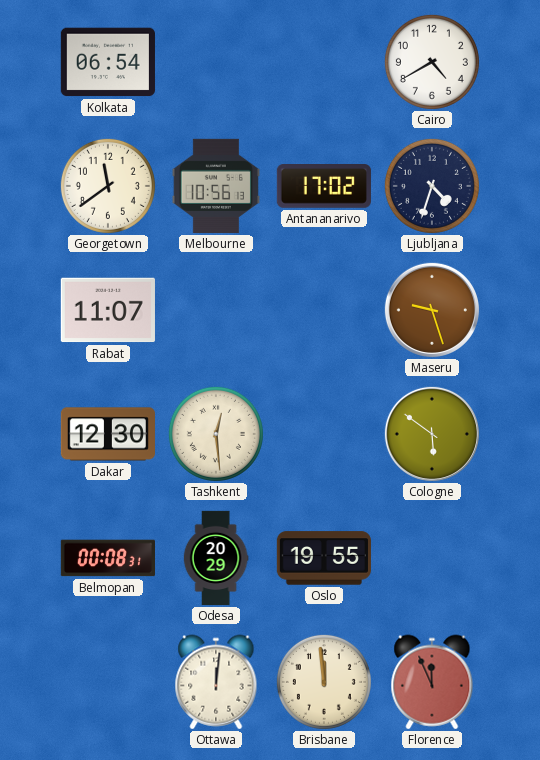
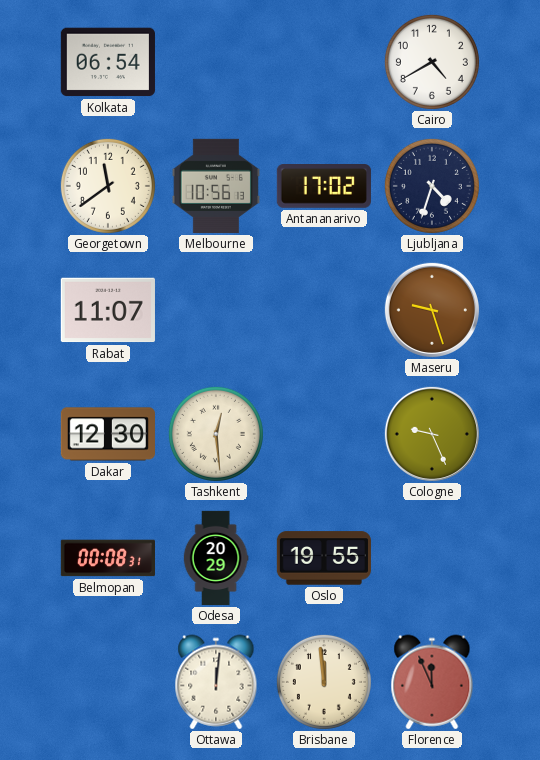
Cologne: 5:51 -> 9:26
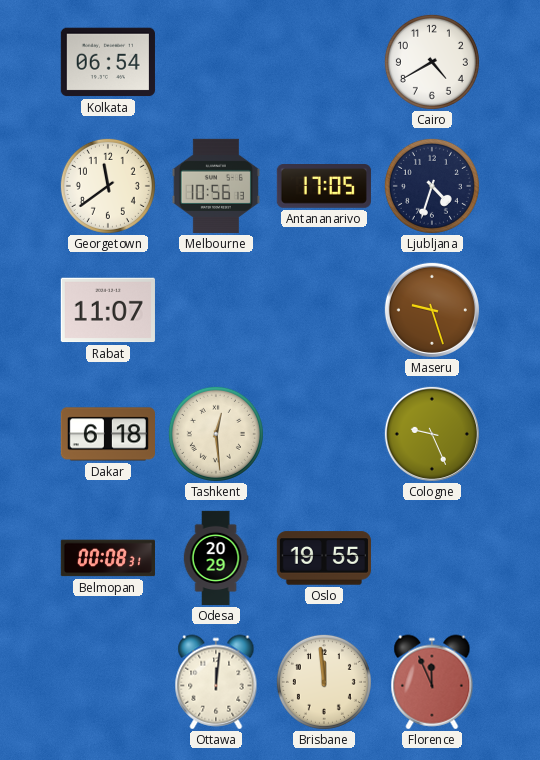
Antananarivo: 17:02 -> 17:05
Dakar: 12:30 -> 6:18
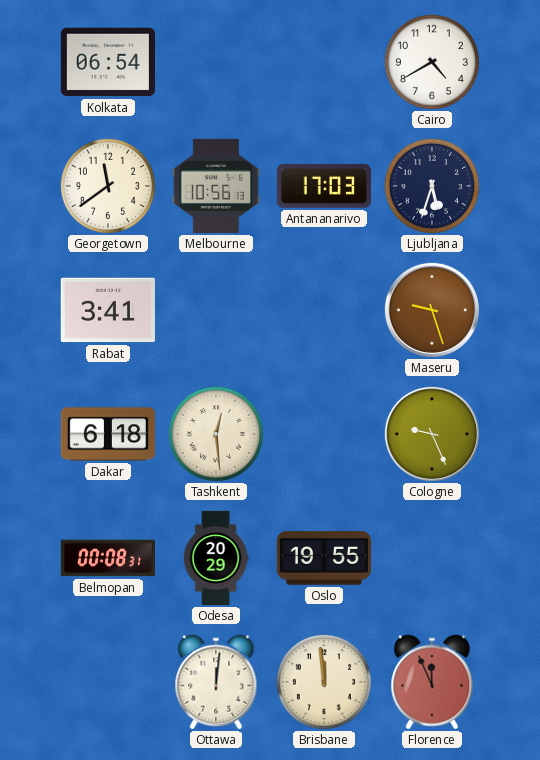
Antananarivo: 17:05 -> 17:03
Ljubljana: 4:33 -> 5:33
Rabat: 11:07 -> 3:41
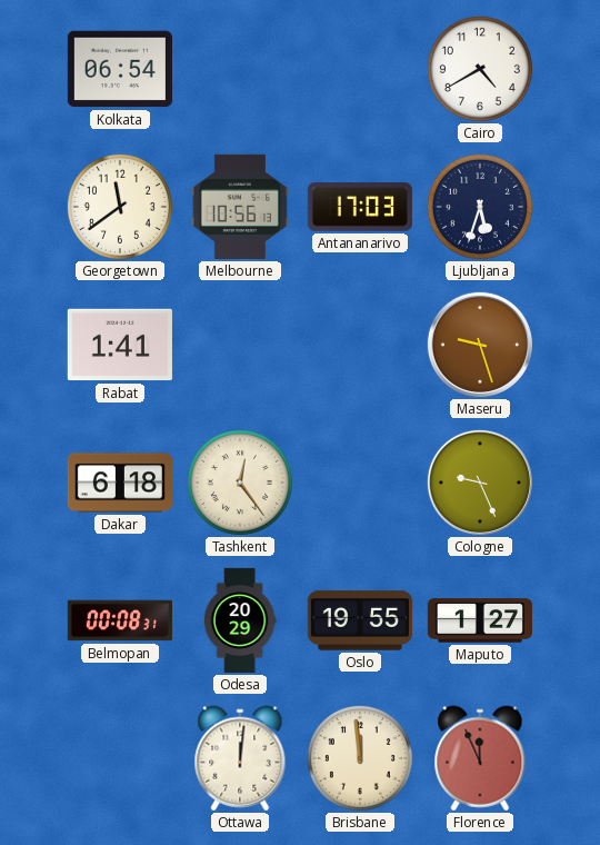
Rabat: 3:41 -> 1:41
Tashkent: 12:29 -> 12:24
Maputo: none -> 1:27
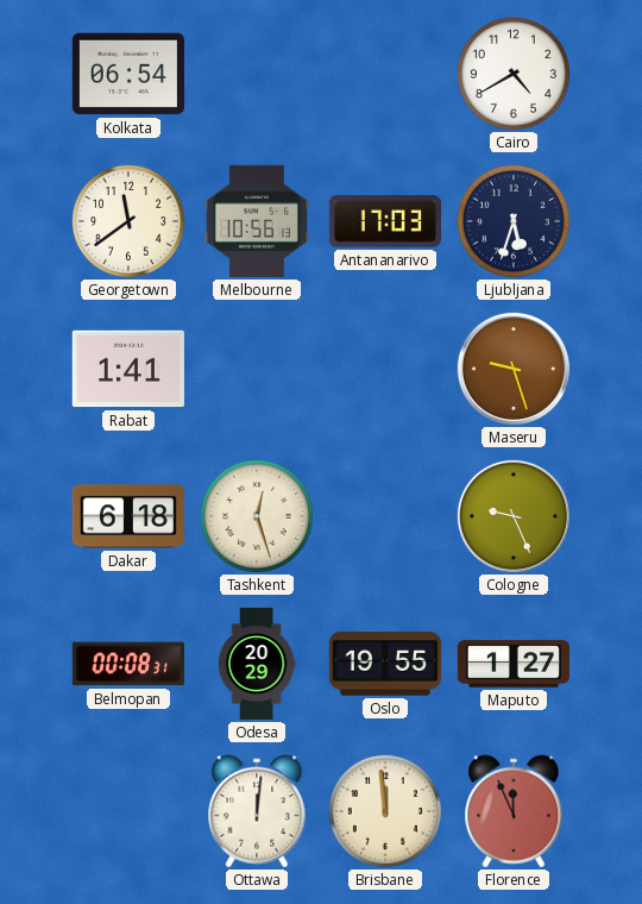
Tashkent: 12:24 -> 12:27
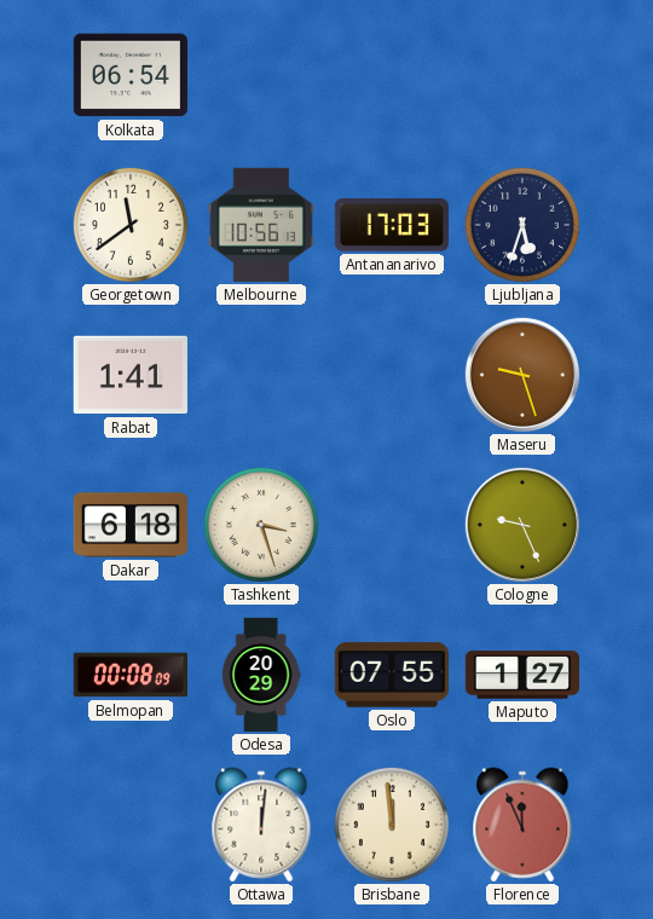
Cairo: 4:40 -> none
Tashkent: 12:27 -> 3:27
Belmopan: 00:08:31 -> 00:08:09
Oslo: 19:55 -> 07:55
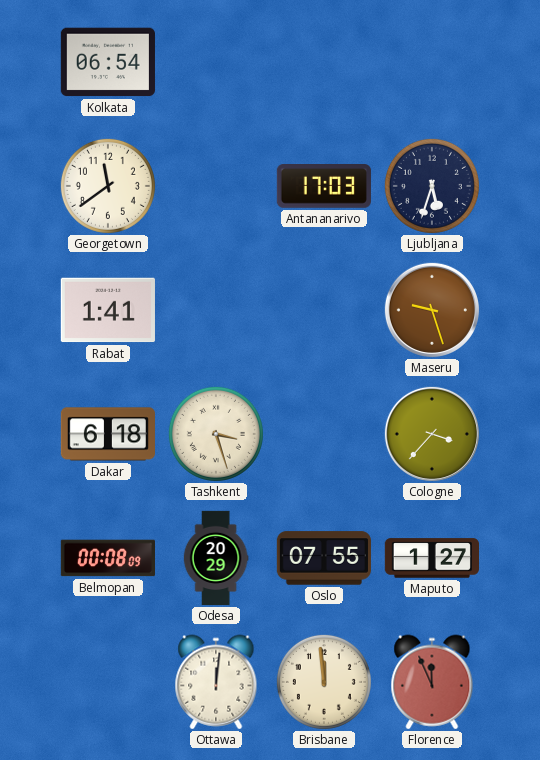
Melbourne: 10:56 -> none
Cologne: 9:26 -> 3:37
